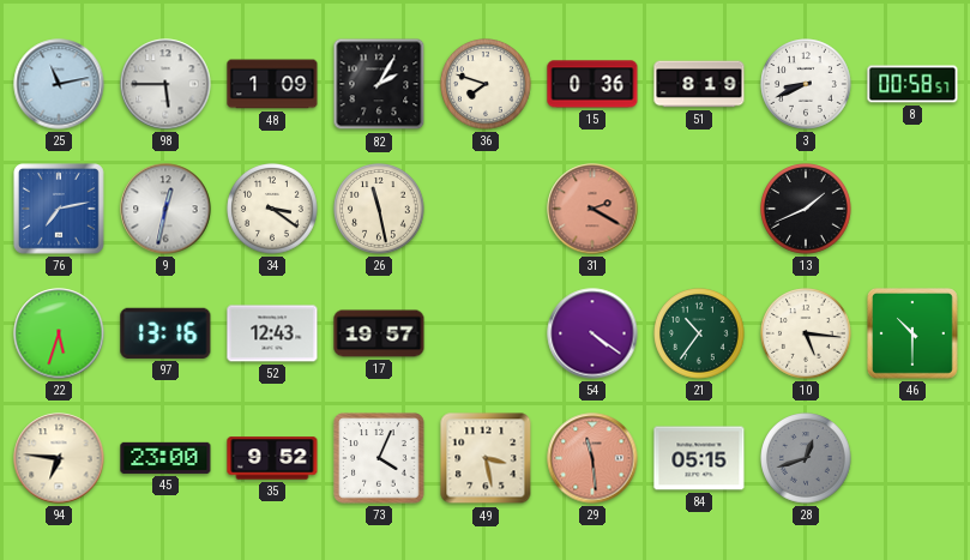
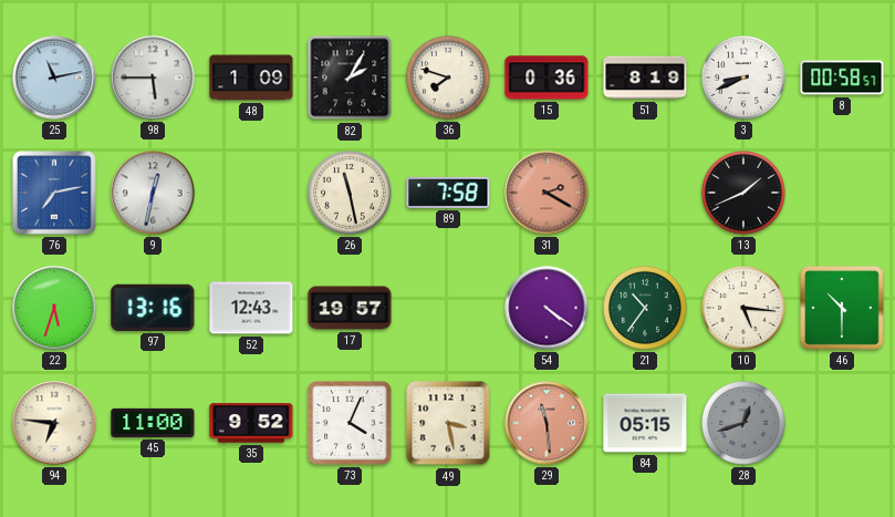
34: 3:21 -> none
89: none -> 7:58
45: 23:00 -> 11:00
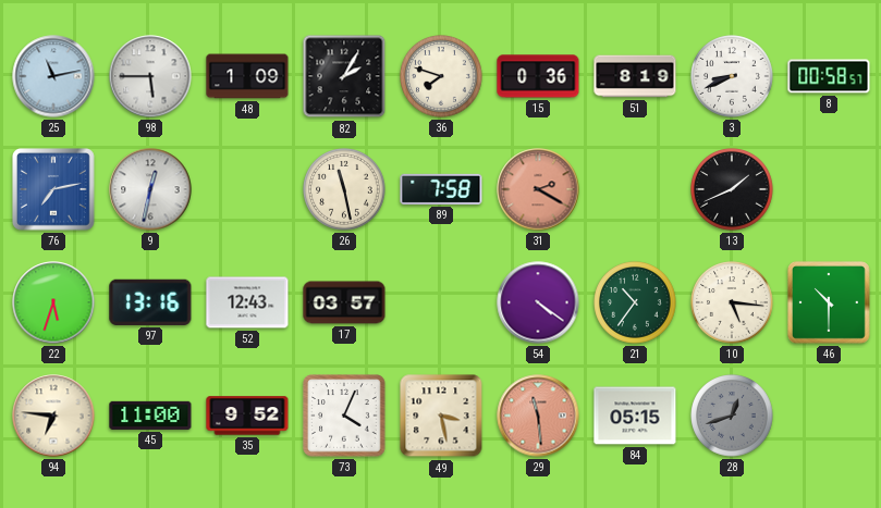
17: 19:57 -> 03:57
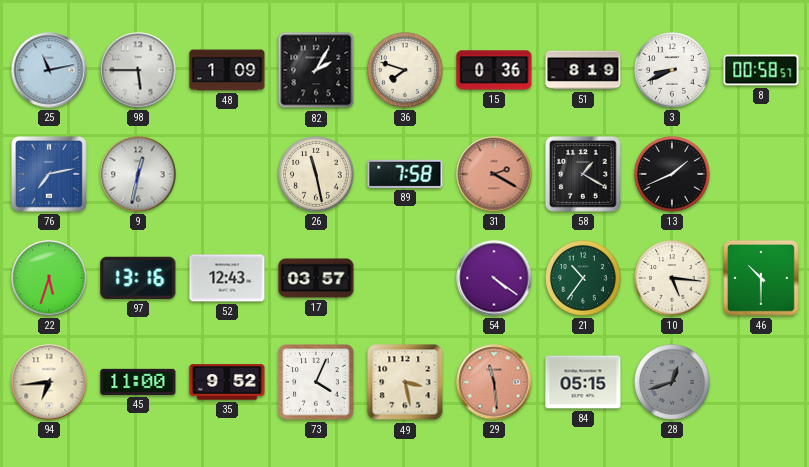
58: none -> 1:20
94: 6:46 -> 6:44
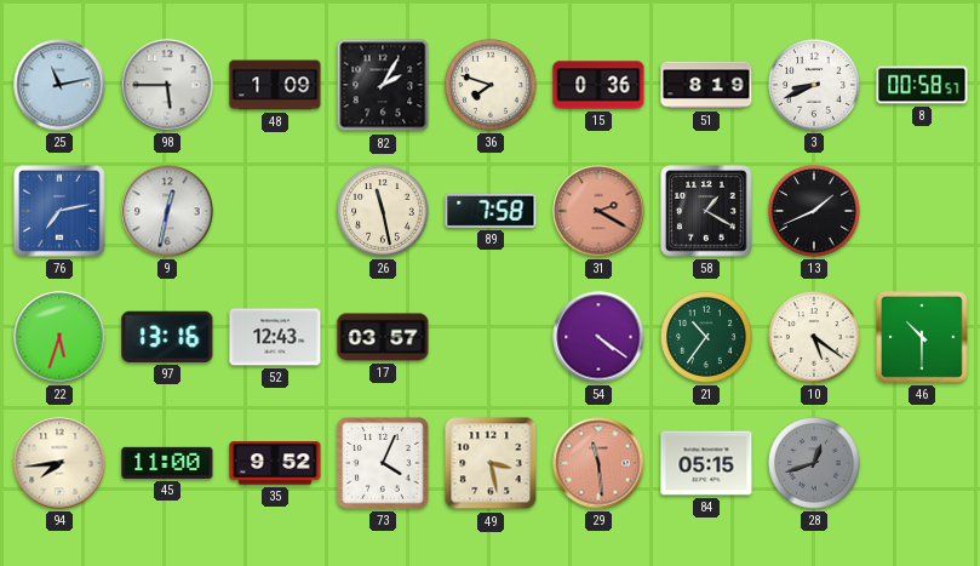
10: 5:16 -> 5:21
94: 6:44 -> 7:44
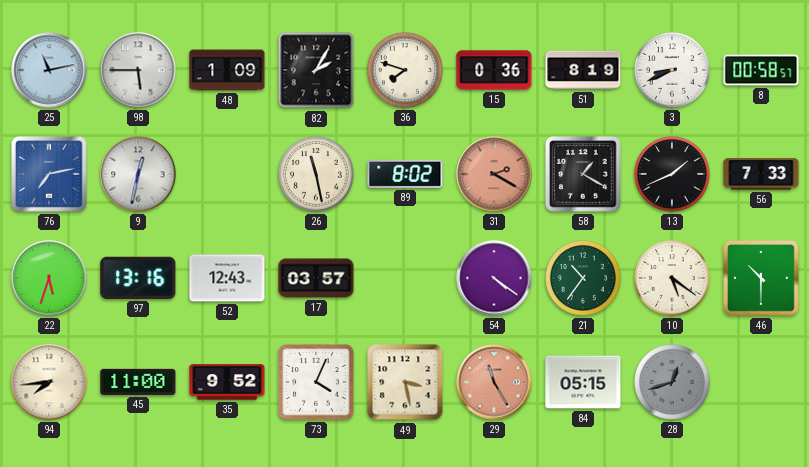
89: 7:58 -> 8:02
56: none -> 7:33
29: 11:29 -> 11:25
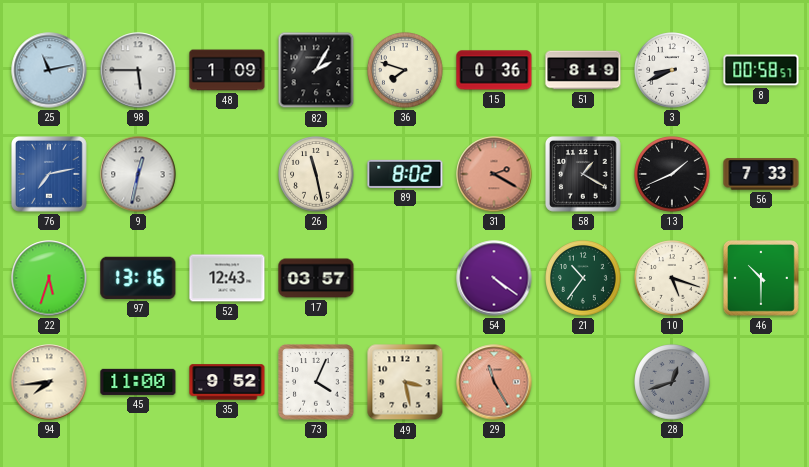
10: 5:21 -> 5:18
84: 05:15 -> none
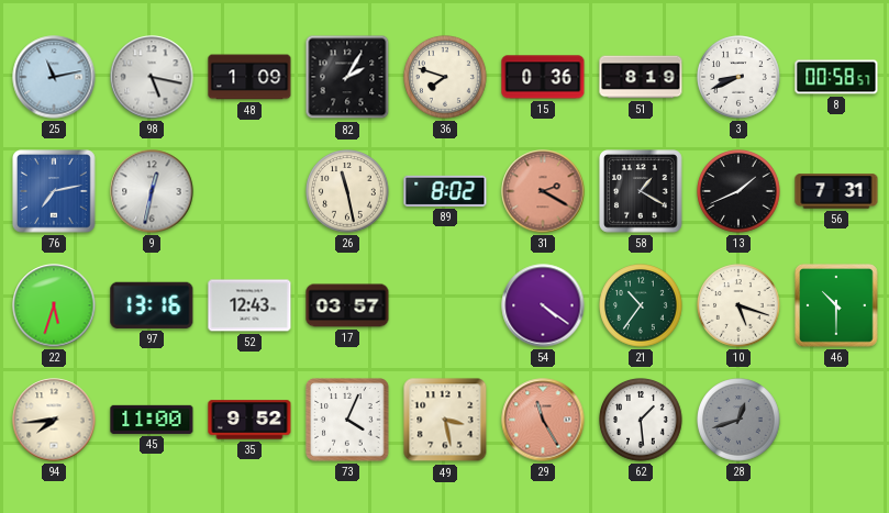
98: 5:45 -> 5:17
56: 7:33 -> 7:31
62: none -> 1:29
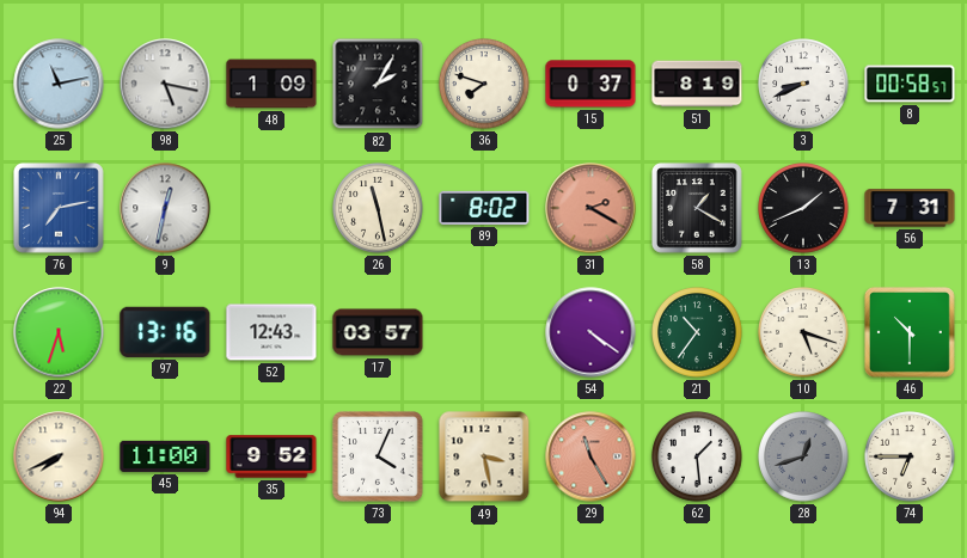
15: 0:36 -> 0:37
94: 7:44 -> 7:41
74: none -> 6:45
